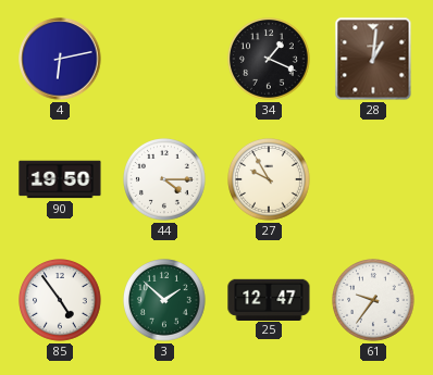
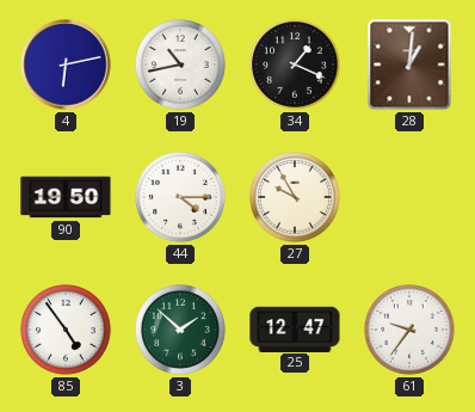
19: none -> 10:43
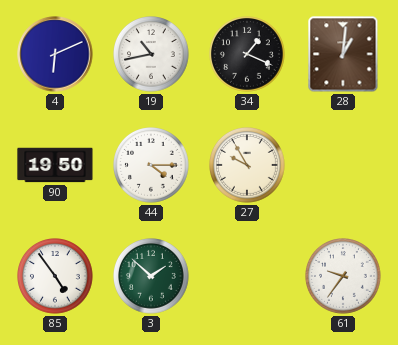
4: 6:13 -> 6:11
25: 12:47 -> none
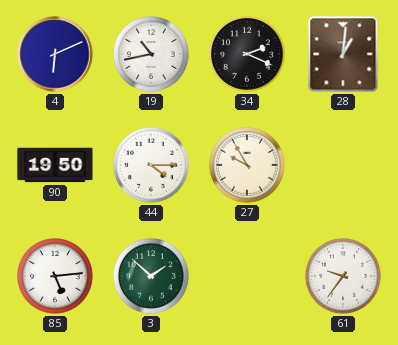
34: 1:19 -> 2:19
85: 4:54 -> 5:14
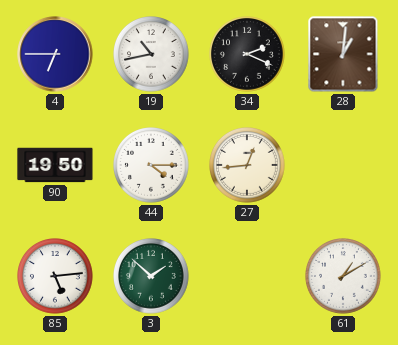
4: 6:11 -> 6:45
27: 9:55 -> 12:44
61: 9:36 -> 1:10
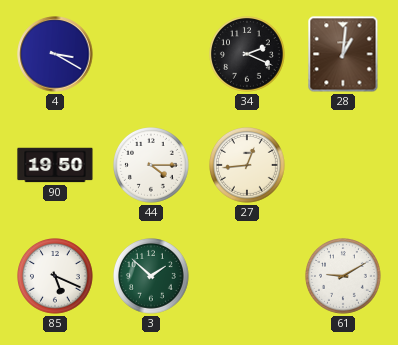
4: 6:45 -> 3:20
19: 10:43 -> none
85: 5:14 -> 5:19
61: 1:10 -> 9:10
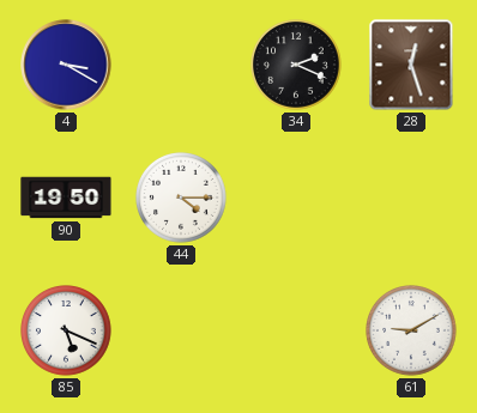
28: 1:01 -> 12:27
27: 12:44 -> none
3: 1:52 -> none
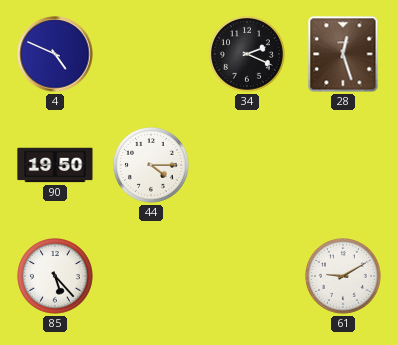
4: 3:20 -> 4:49
85: 5:19 -> 5:23
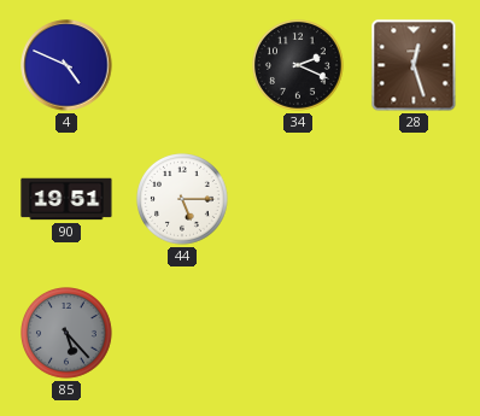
90: 19:50 -> 19:51
44: 4:15 -> 5:15
85 dial: white -> grey
61: 9:10 -> none
